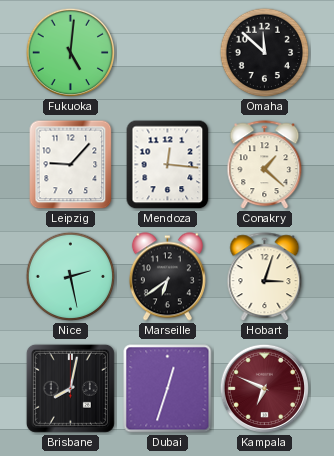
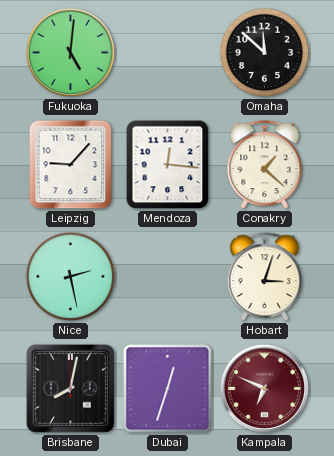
Marseille: 6:39 -> none
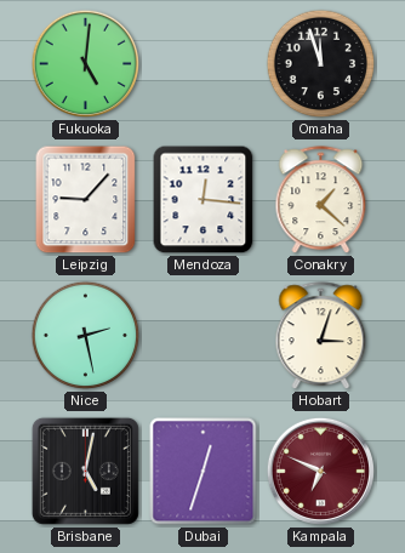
Omaha: 11:52 -> 11:57
Brisbane: 8:02 -> 5:02
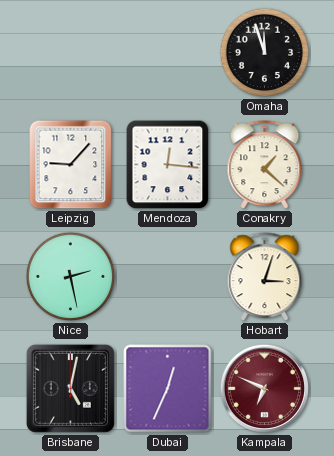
Fukuoka: 5:01 -> none
Dubai: 12:33 -> 12:34
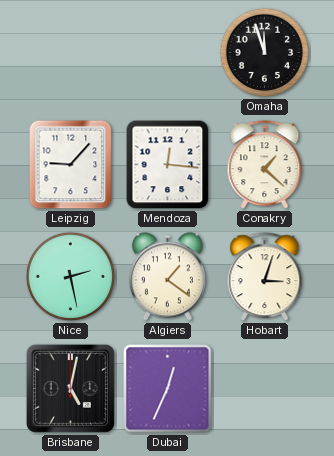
Algiers: none -> 1:21
Kampala: 6:49 -> none
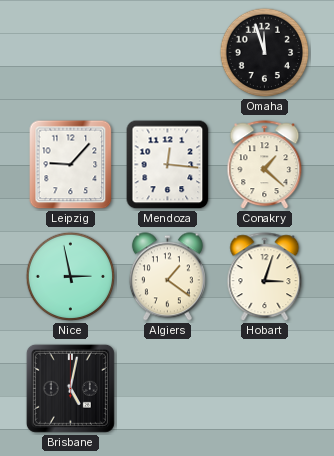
Nice: 2:28 -> 2:58
Dubai: 12:34 -> none
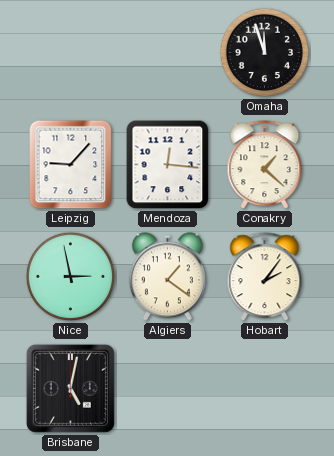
Hobart: 3:03 -> 2:06
